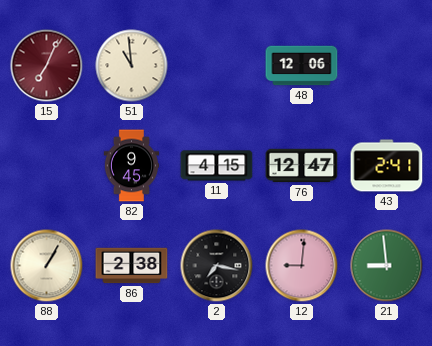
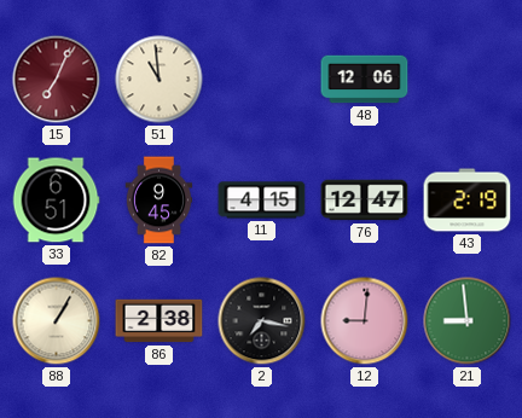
33: none -> 6:51
43: 2:41 -> 2:19
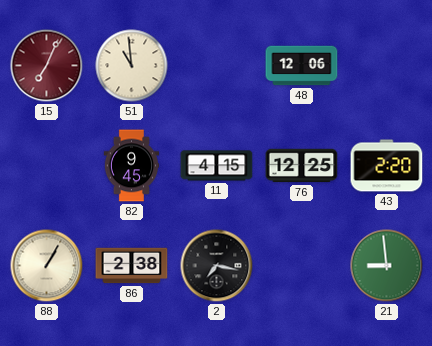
33: 6:51 -> none
76: 12:47 -> 12:25
43: 2:19 -> 2:20
12: 9:01 -> none
